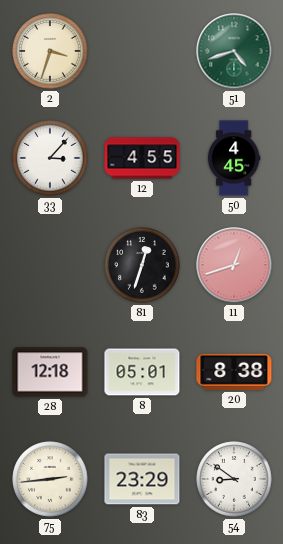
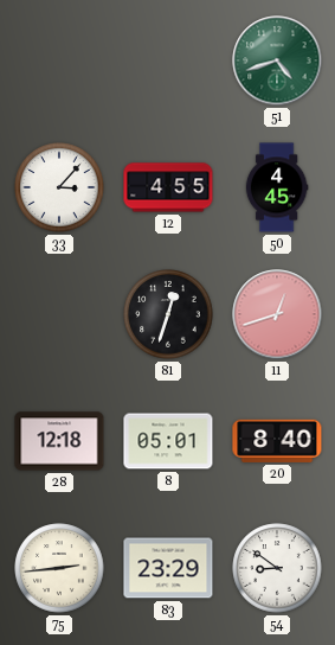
2: 3:33 -> none
20: 8:38 -> 8:40
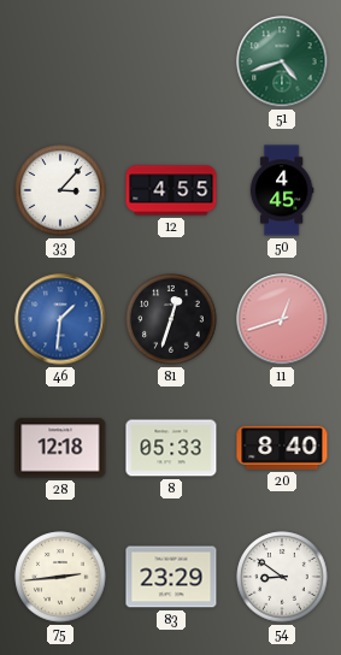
46: none -> 1:31
8: 05:01 -> 05:33
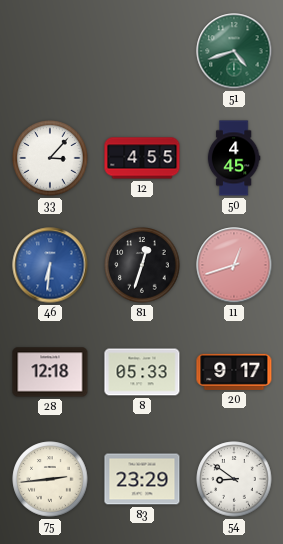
46: 1:31 -> 6:31
20: 8:40 -> 9:17
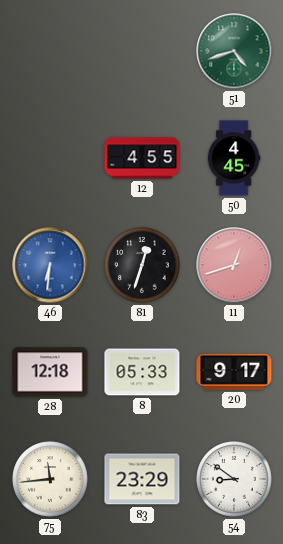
33: 3:07 -> none
75: 2:44 -> 11:44
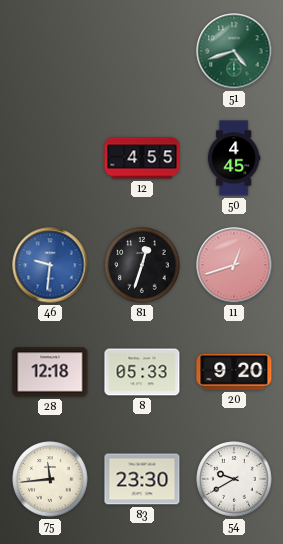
46: 6:31 -> 9:31
20: 9:17 -> 9:20
83: 23:29 -> 23:30
54: 8:51 -> 9:40
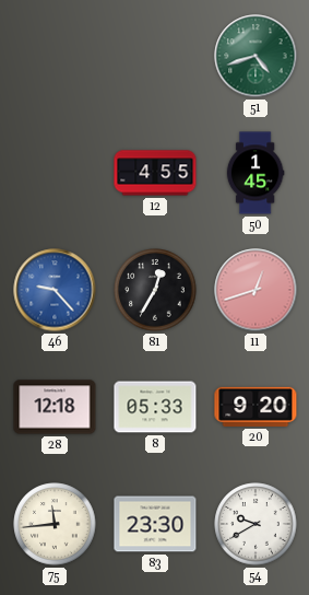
50: 4:45 -> 1:45
46: 9:31 -> 9:23
81: 12:33 -> 12:35
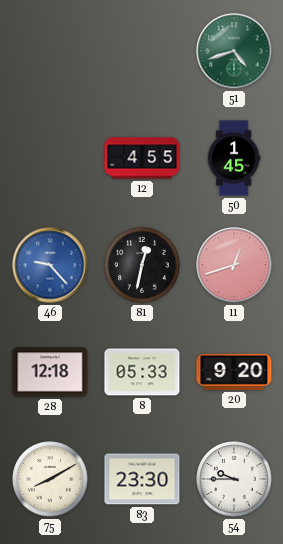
81: 12:35 -> 12:32
75: 11:44 -> 8:10
54: 9:40 -> 9:45
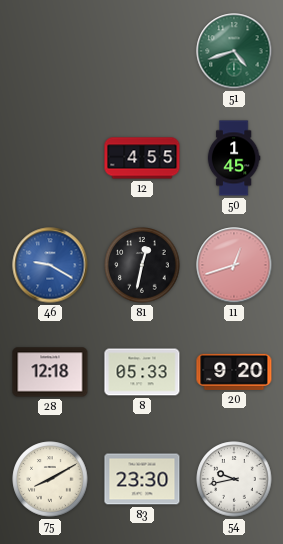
46: 9:23 -> 9:20
54: 9:45 -> 9:43
